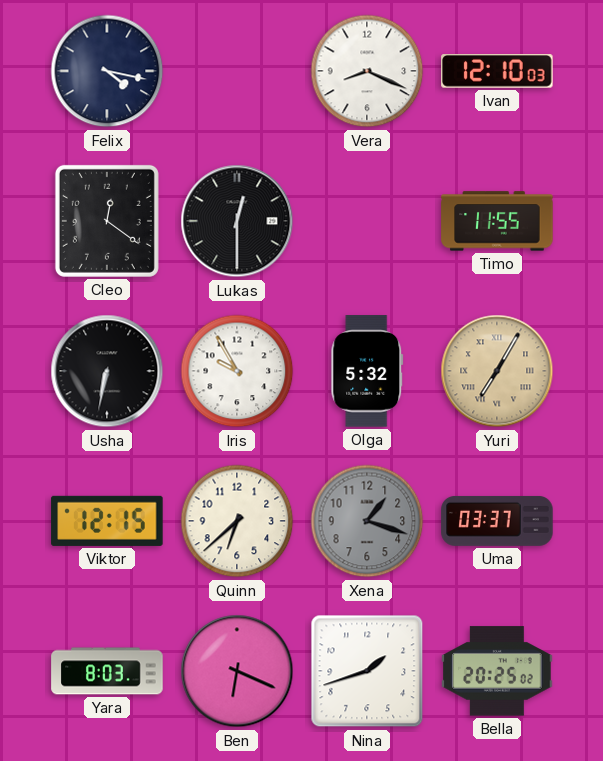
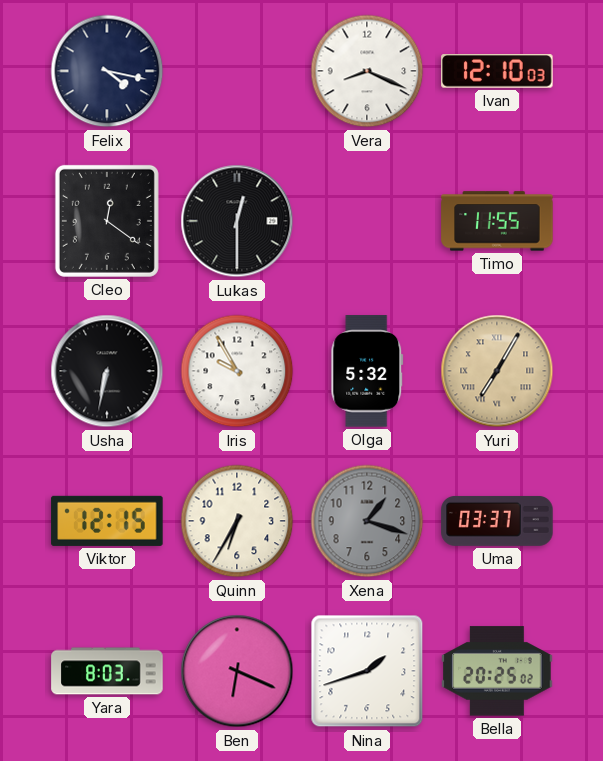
Quinn: 6:38 -> 6:35
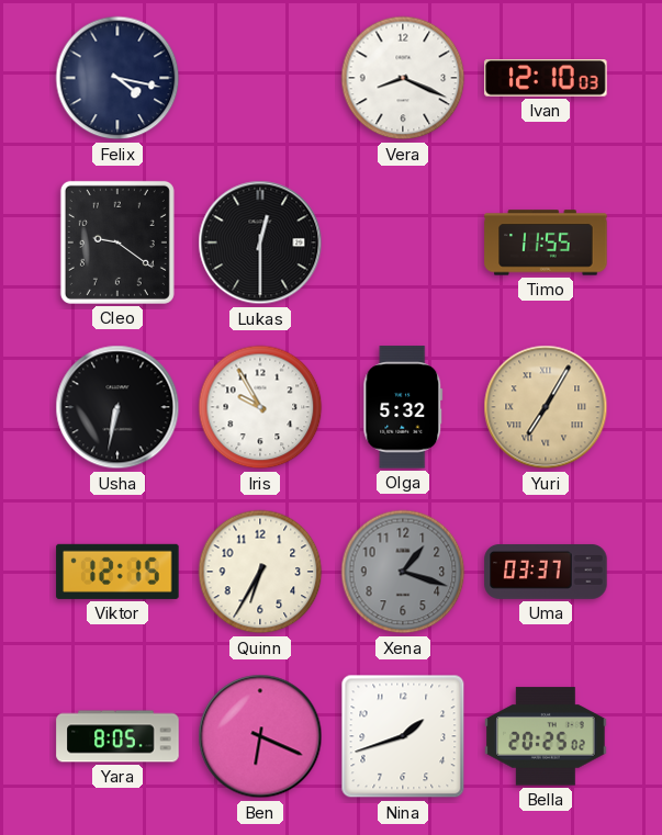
Cleo: 12:21 -> 9:21
Yara: 8:03 -> 8:05
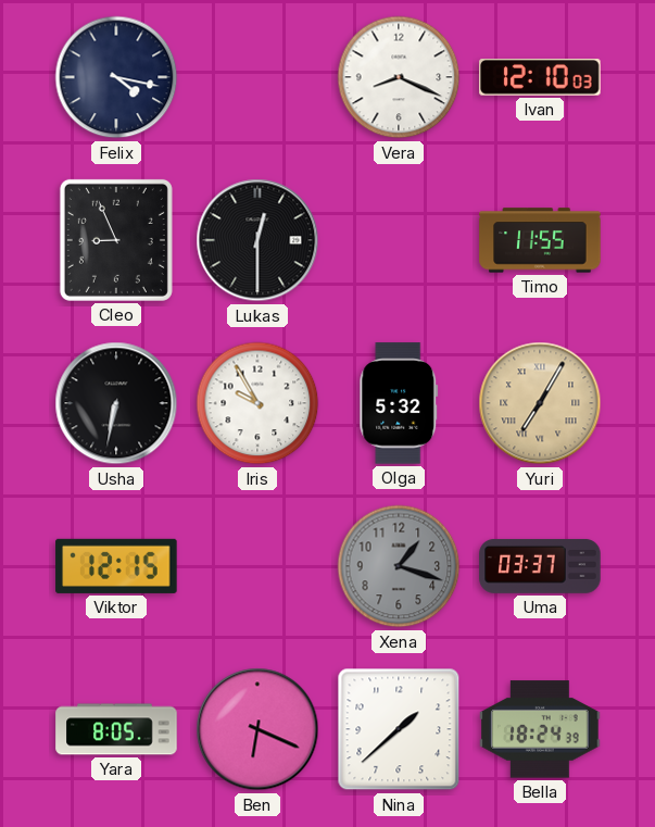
Cleo: 9:21 -> 8:56
Quinn: 6:35 -> none
Nina: 1:42 -> 1:38
Bella: 20:25 -> 18:24
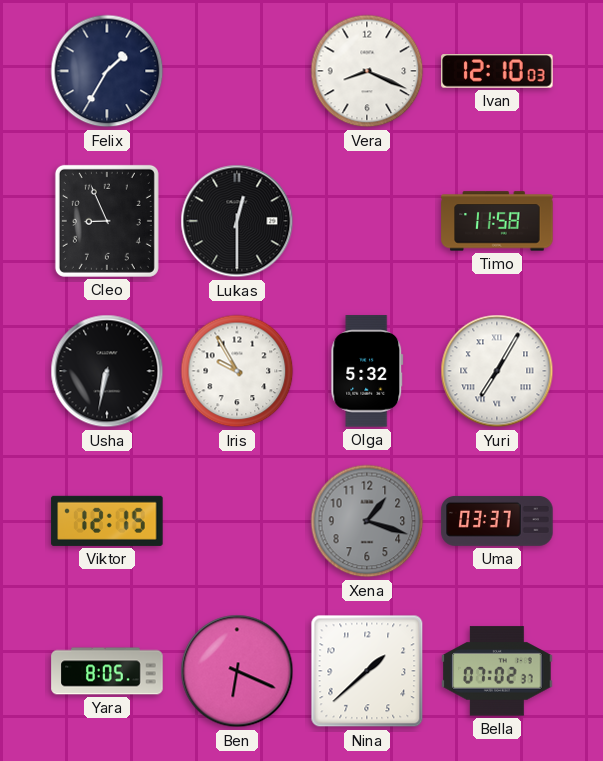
Felix: 4:17 -> 1:35
Timo: 11:55 -> 11:58
Yuri dial: champagne -> white
Bella: 18:24 -> 07:02
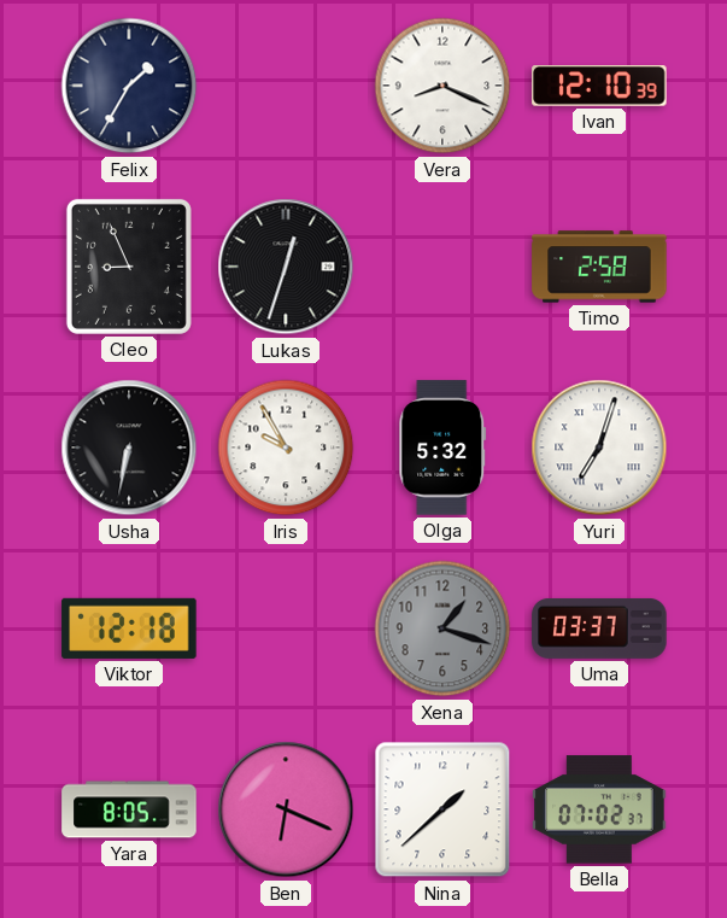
Ivan: 12:10:03 -> 12:10:39
Lukas: 12:30 -> 12:33
Timo: 11:58 -> 2:58
Yuri: 7:05 -> 7:03
Viktor: 12:15 -> 12:18
